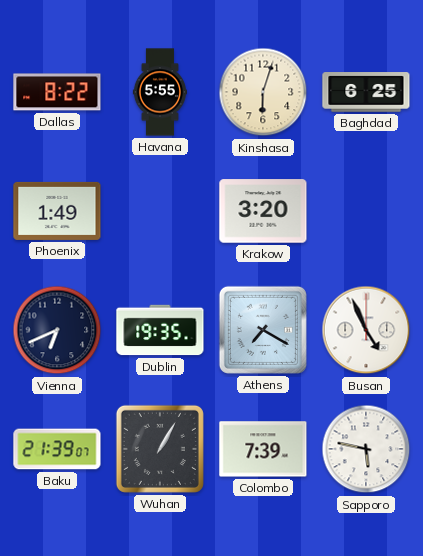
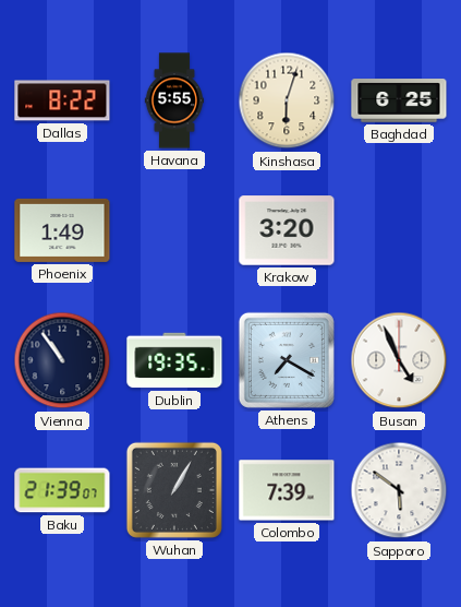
Vienna: 6:41 -> 10:54
Sapporo: 5:47 -> 5:51
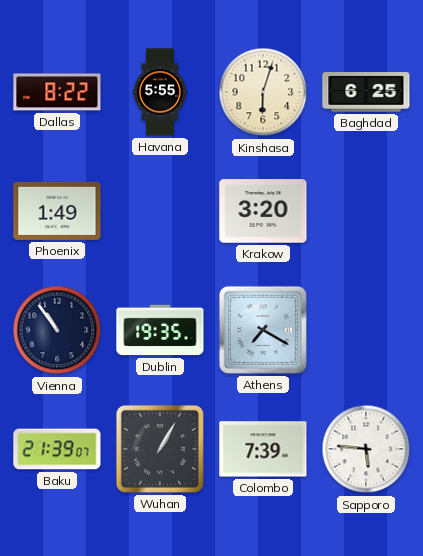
Busan: 4:56 -> none
Sapporo: 5:51 -> 5:46
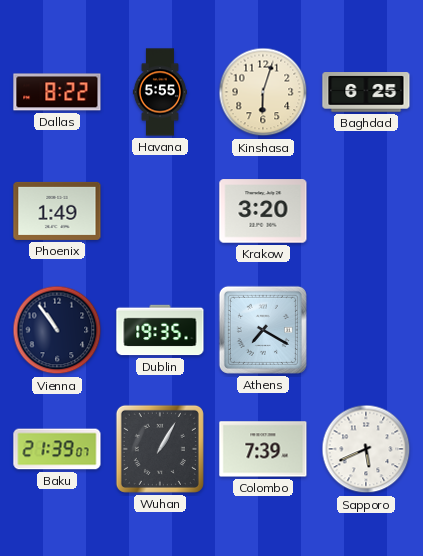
Sapporo: 5:46 -> 5:41
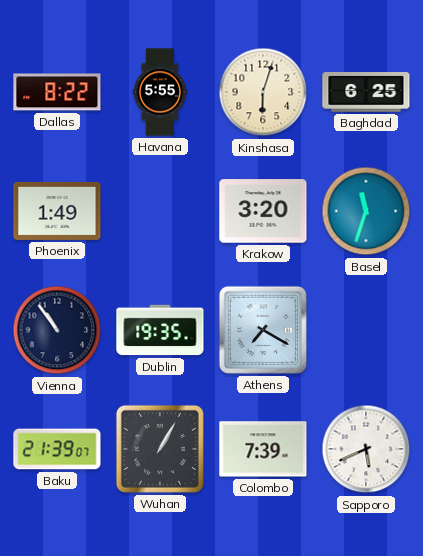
Basel: none -> 11:33
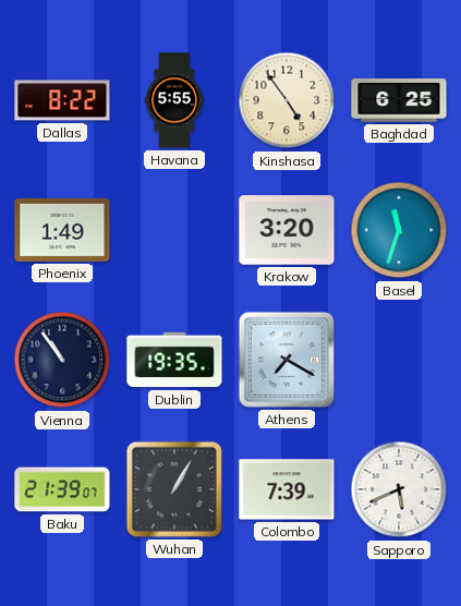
Kinshasa: 6:03 -> 4:54
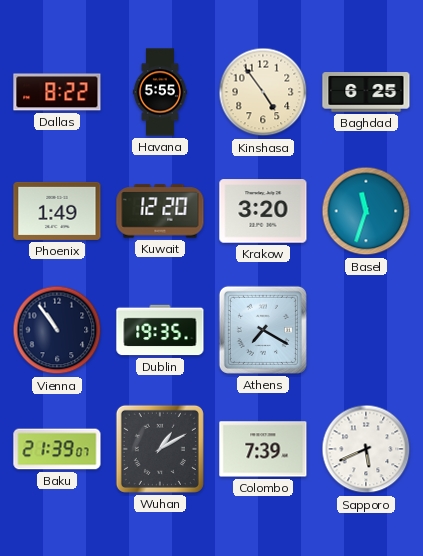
Kuwait: none -> 12:20
Wuhan: 1:05 -> 1:10
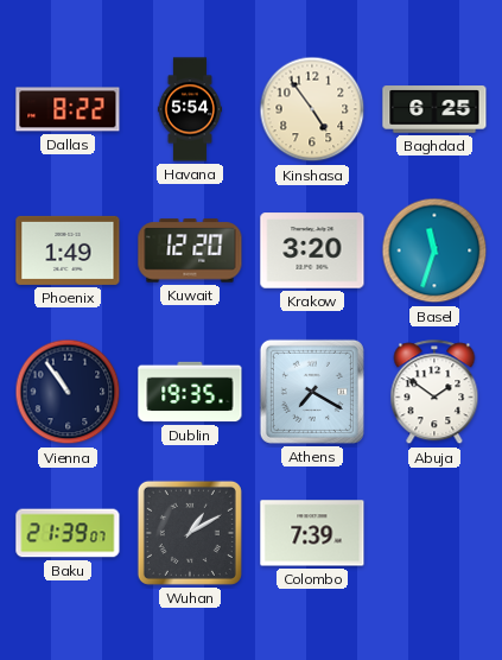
Havana: 5:55 -> 5:54
Abuja: none -> 1:51
Sapporo: 5:41 -> none
